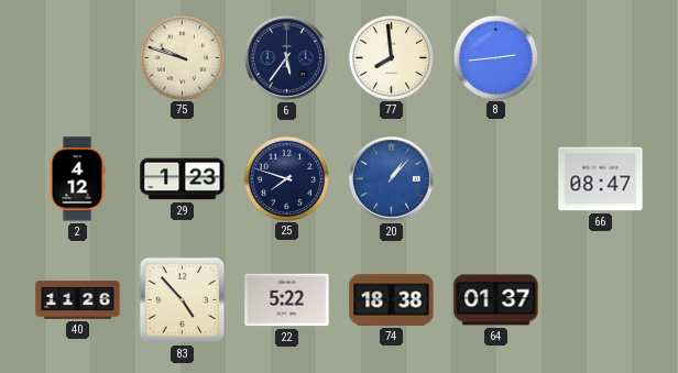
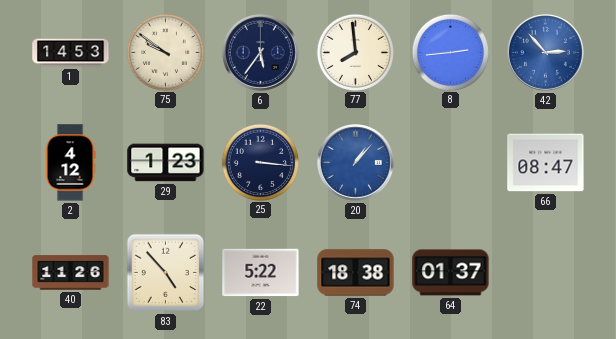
1: none -> 14:53
75: 9:48 -> 9:51
42: none -> 2:53
25: 7:48 -> 3:16
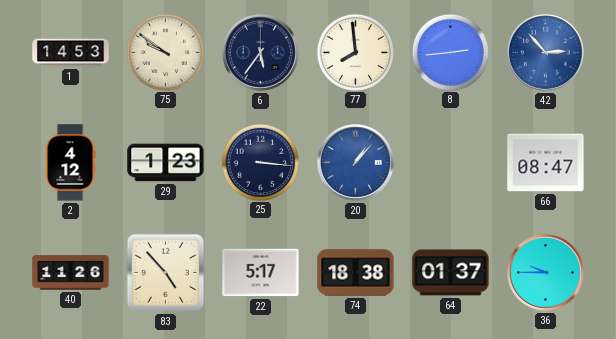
22: 5:22 -> 5:17
36: none -> 9:45
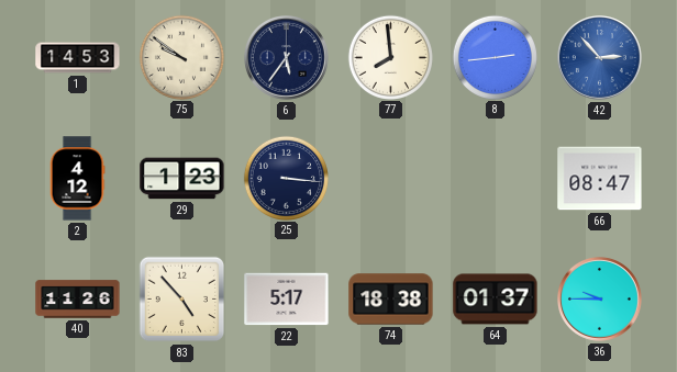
20: 1:07 -> none
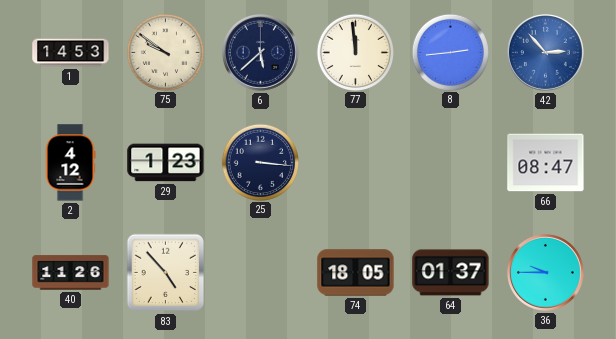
6: 5:36 -> 5:38
77: 7:59 -> 11:59
22: 5:17 -> none
74: 18:38 -> 18:05
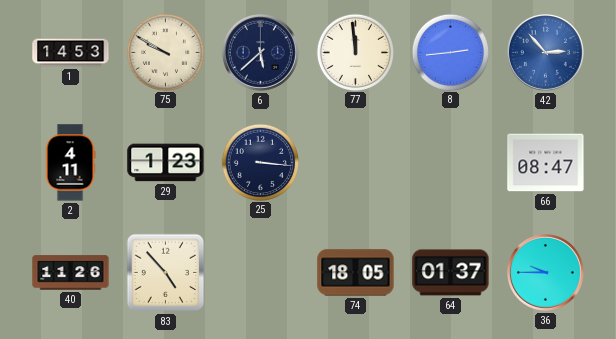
75: 9:51 -> 9:50
2: 4:12 -> 4:11
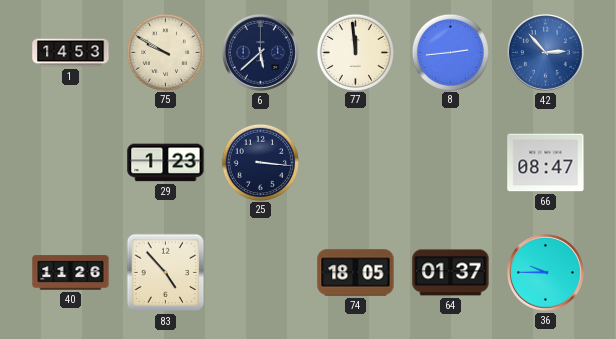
2: 4:11 -> none
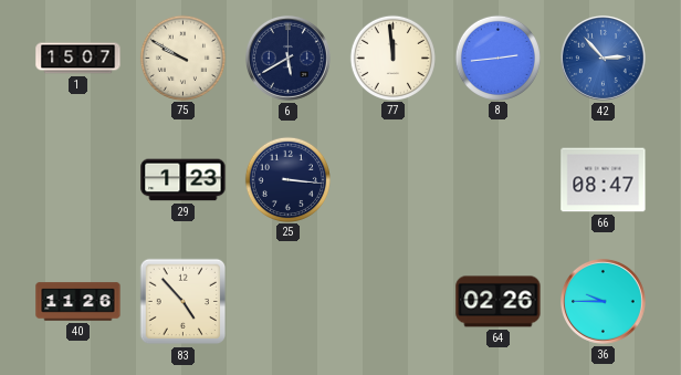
1: 14:53 -> 15:07
6: 5:38 -> 5:40
74: 18:05 -> none
64: 01:37 -> 02:26
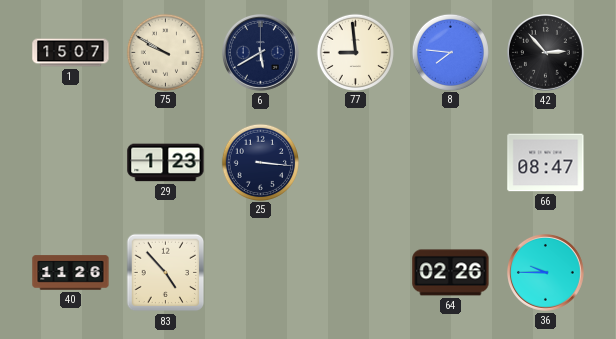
77: 11:59 -> 8:59
8: 2:44 -> 7:46
42 dial: blue -> black
